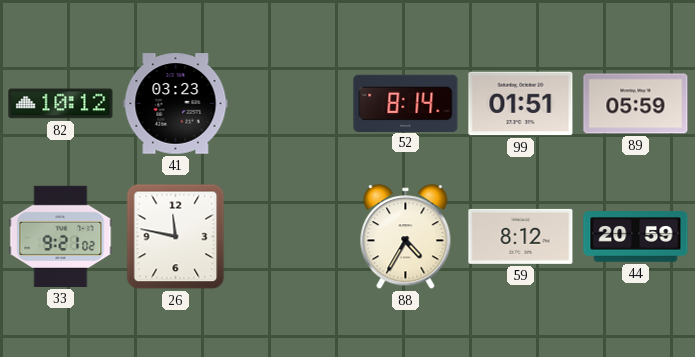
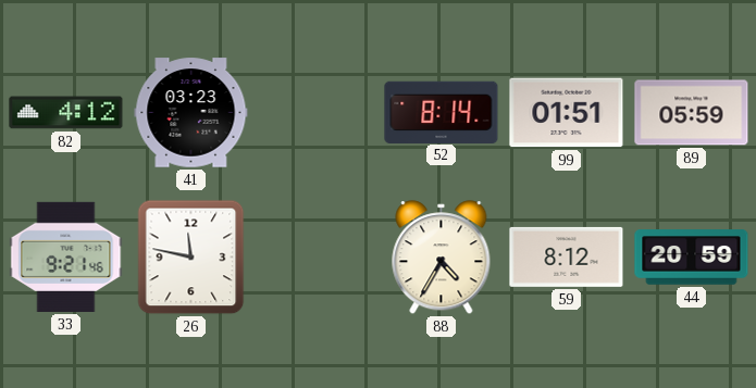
82: 10:12 -> 4:12
33: 9:21:02 -> 9:21:46
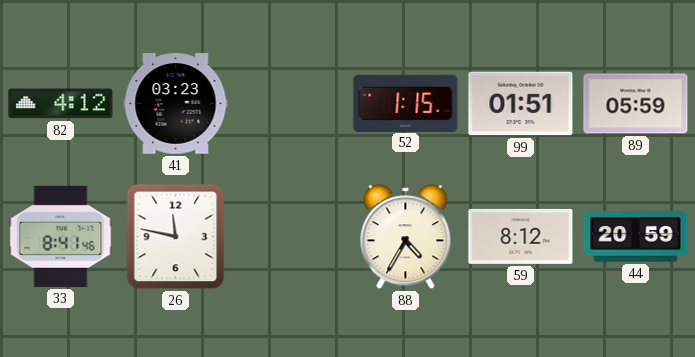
52: 8:14 -> 1:15
33: 9:21 -> 8:41
